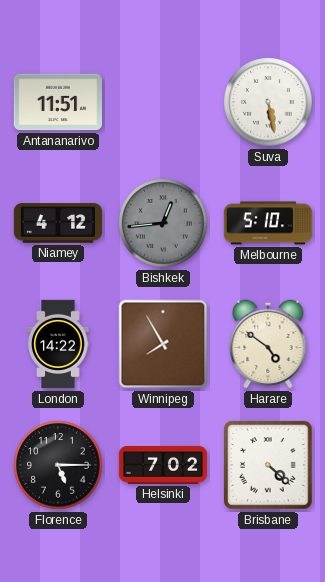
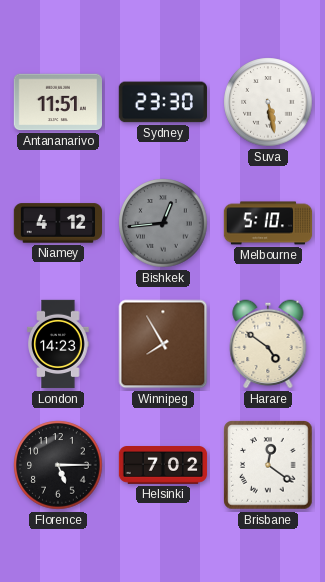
Sydney: none -> 23:30
London: 14:22 -> 14:23
Brisbane: 4:22 -> 12:21
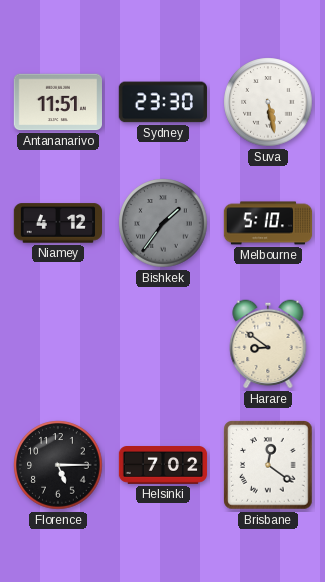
Bishkek: 12:44 -> 1:36
London: 14:23 -> none
Winnipeg: 7:55 -> none
Harare: 4:51 -> 8:51
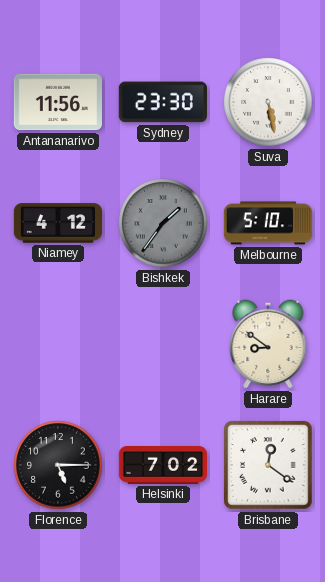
Antananarivo: 11:51 -> 11:56
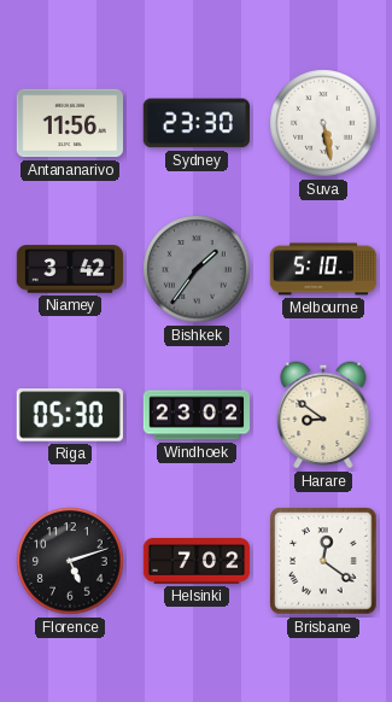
Niamey: 4:12 -> 3:42
Riga: none -> 05:30
Windhoek: none -> 23:02
Florence: 5:15 -> 5:12
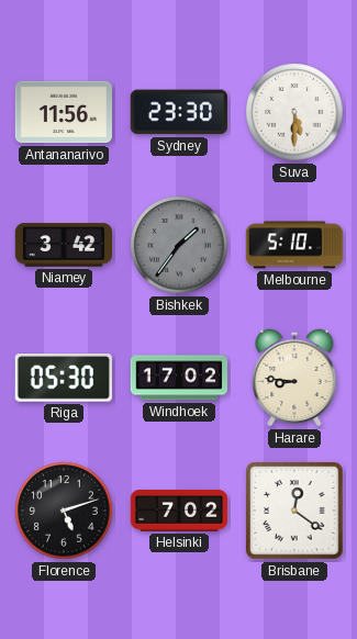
Suva: 5:28 -> 5:30
Windhoek: 23:02 -> 17:02
Harare: 8:51 -> 8:46
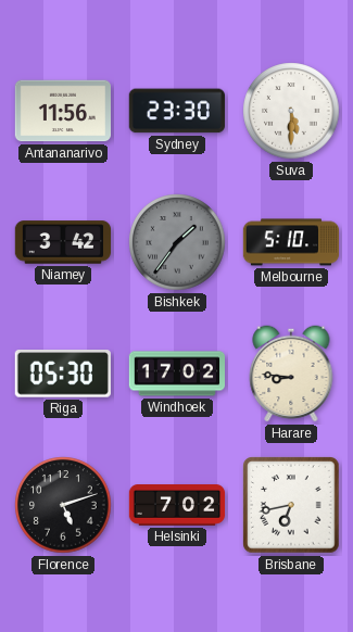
Brisbane: 12:21 -> 6:43
